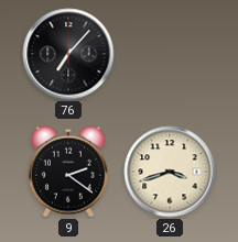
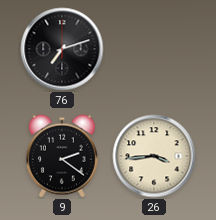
76: 7:07 -> 7:12
26: 3:42 -> 3:44
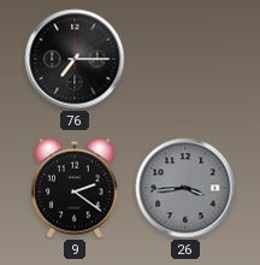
76: 7:12 -> 7:15
26 dial: cream -> grey
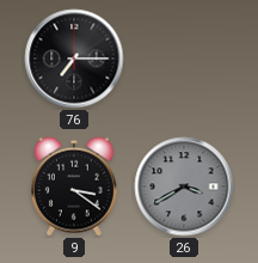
9: 2:21 -> 3:21
26: 3:44 -> 3:40
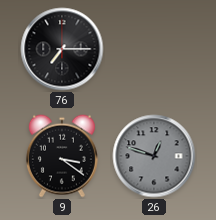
26: 3:40 -> 12:48
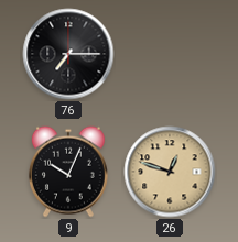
9: 3:21 -> 10:04
26 dial: grey -> champagne
